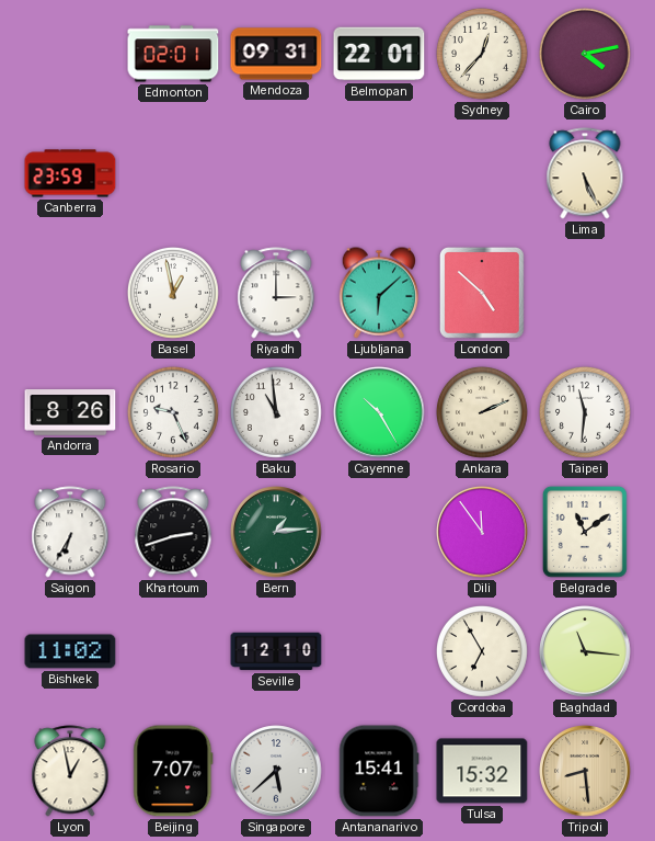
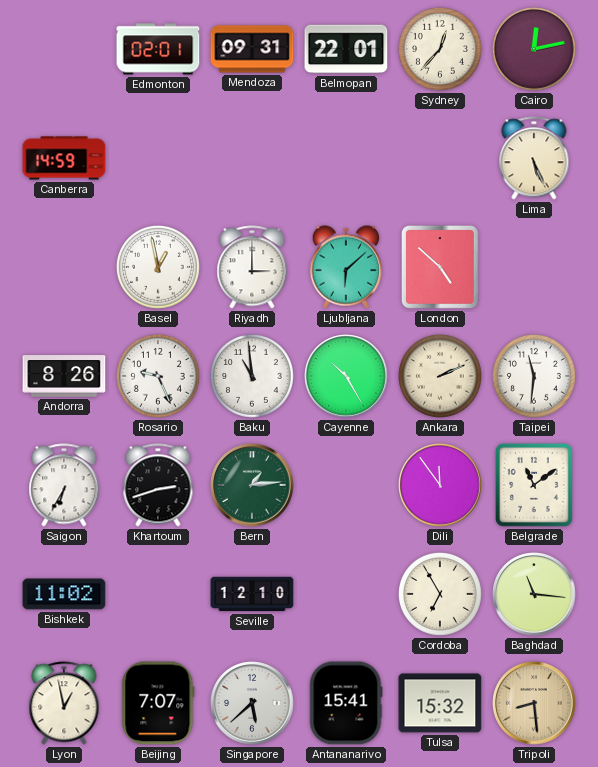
Cairo: 4:13 -> 12:13
Canberra: 23:59 -> 14:59
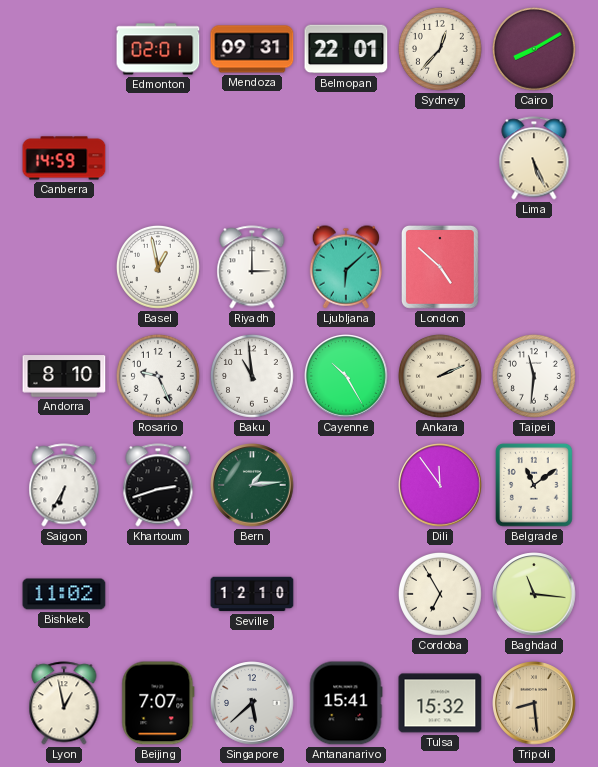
Cairo: 12:13 -> 8:10
Andorra: 8:26 -> 8:10
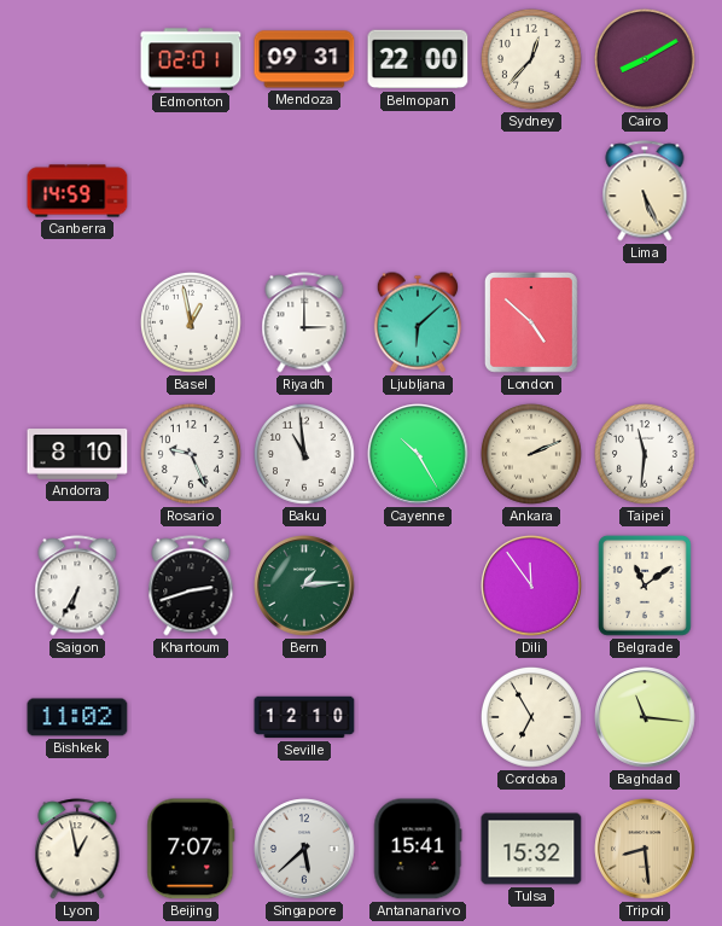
Belmopan: 22:01 -> 22:00
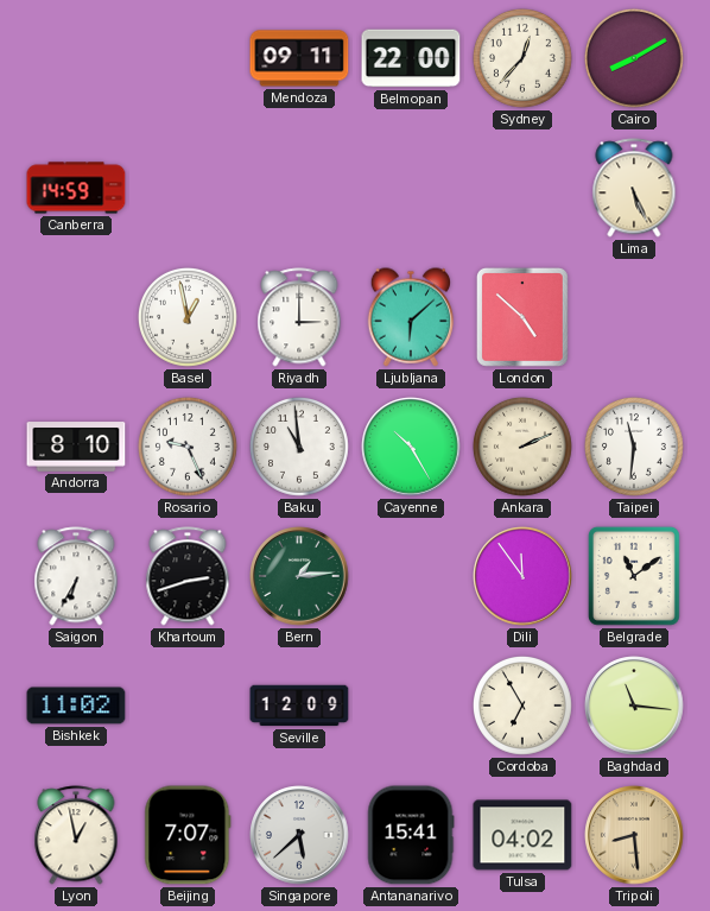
Edmonton: 02:01 -> none
Mendoza: 09:31 -> 09:11
Seville: 12:10 -> 12:09
Tulsa: 15:32 -> 04:02
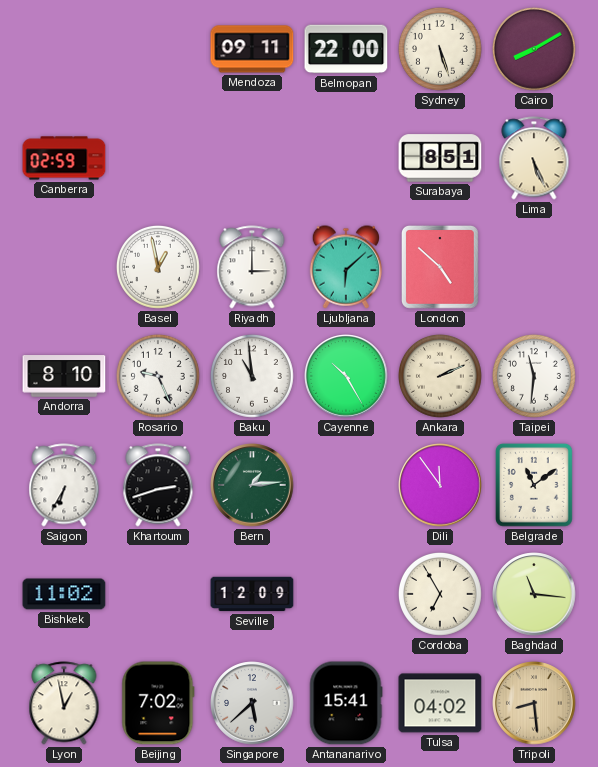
Sydney: 12:37 -> 5:27
Canberra: 14:59 -> 02:59
Surabaya: none -> 8:51
Beijing: 7:07 -> 7:02
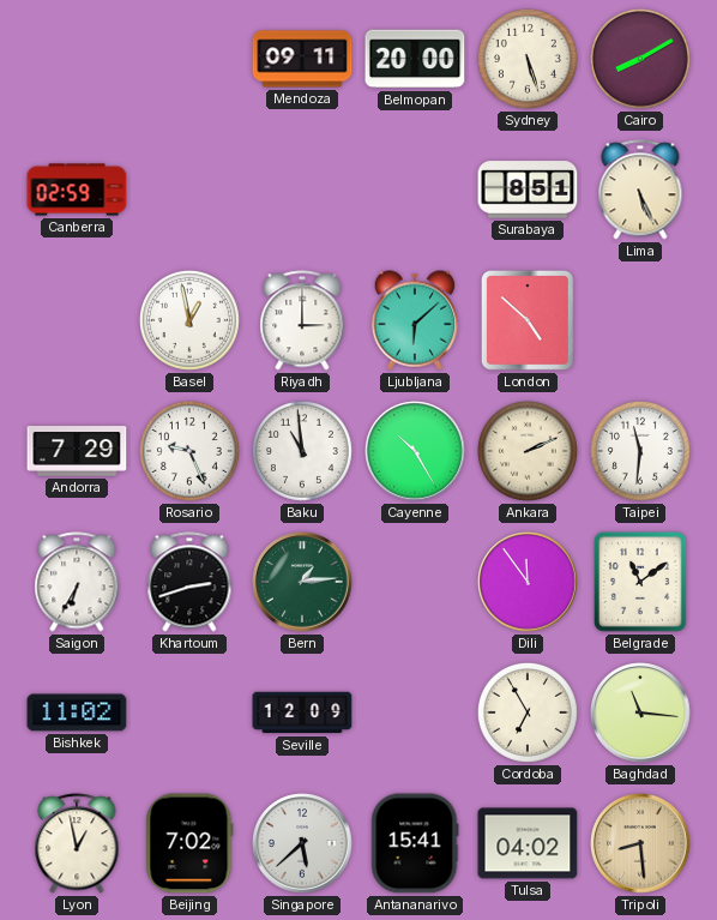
Belmopan: 22:00 -> 20:00
Andorra: 8:10 -> 7:29
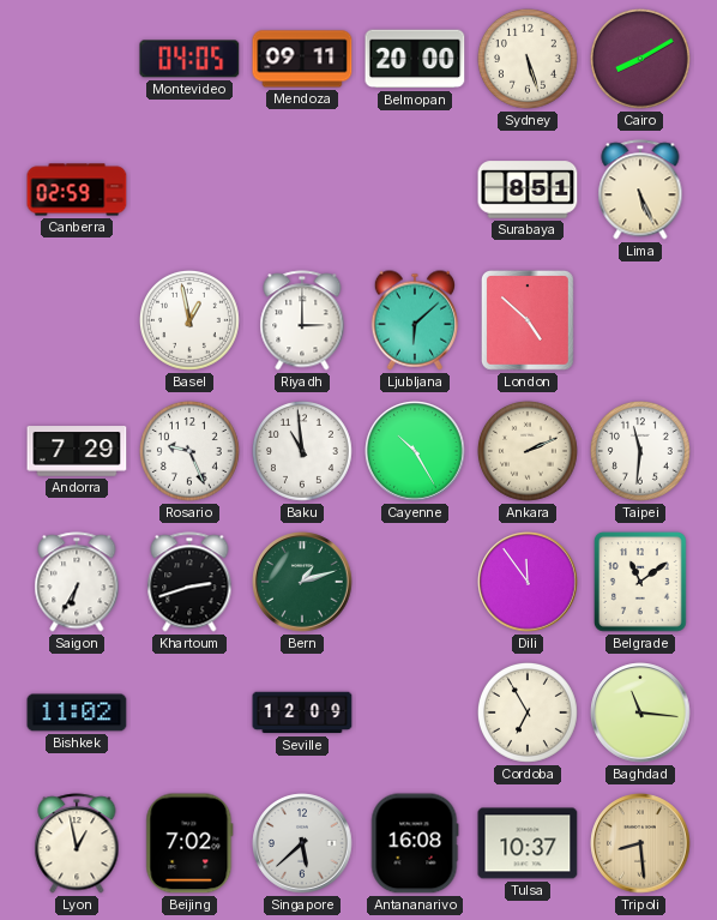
Montevideo: none -> 04:05
Bern: 1:14 -> 1:12
Antananarivo: 15:41 -> 16:08
Tulsa: 04:02 -> 10:37
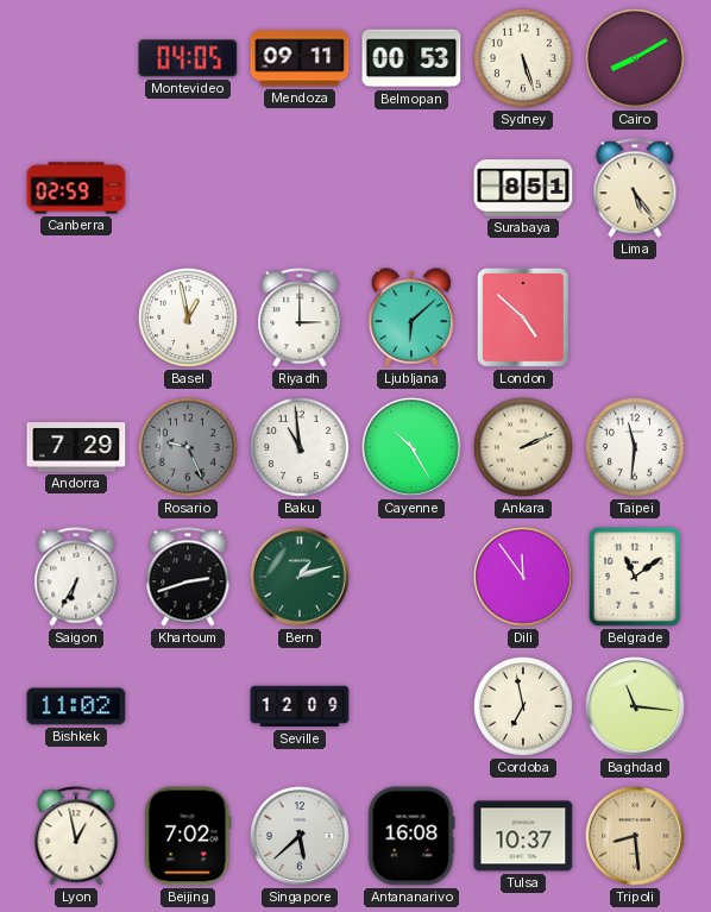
Belmopan: 20:00 -> 00:53
Lima: 5:26 -> 5:24
Rosario dial: white -> grey
Cordoba: 6:55 -> 6:58
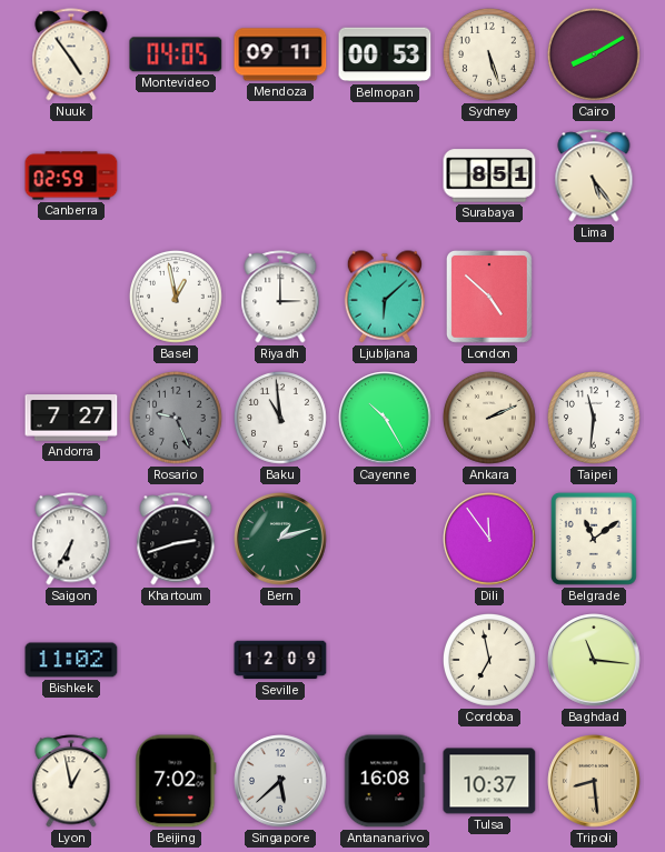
Nuuk: none -> 4:54
Andorra: 7:29 -> 7:27
